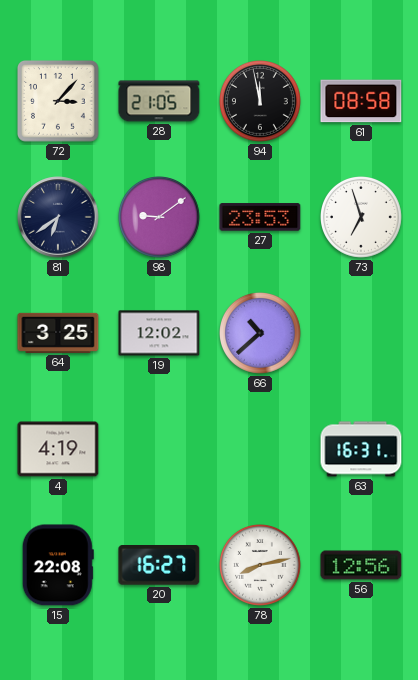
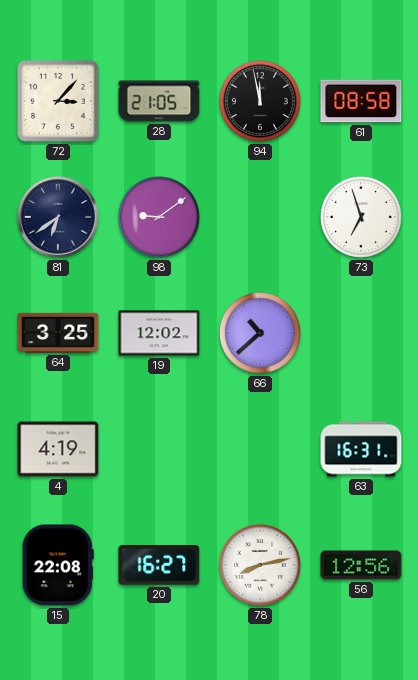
27: 23:53 -> none
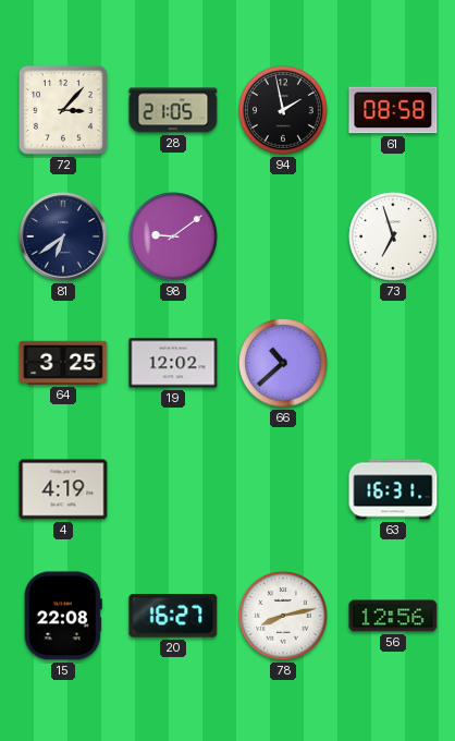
94: 11:58 -> 1:58
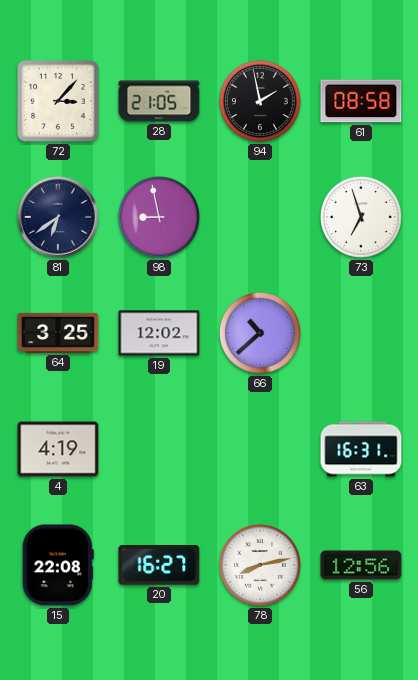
98: 9:09 -> 8:58
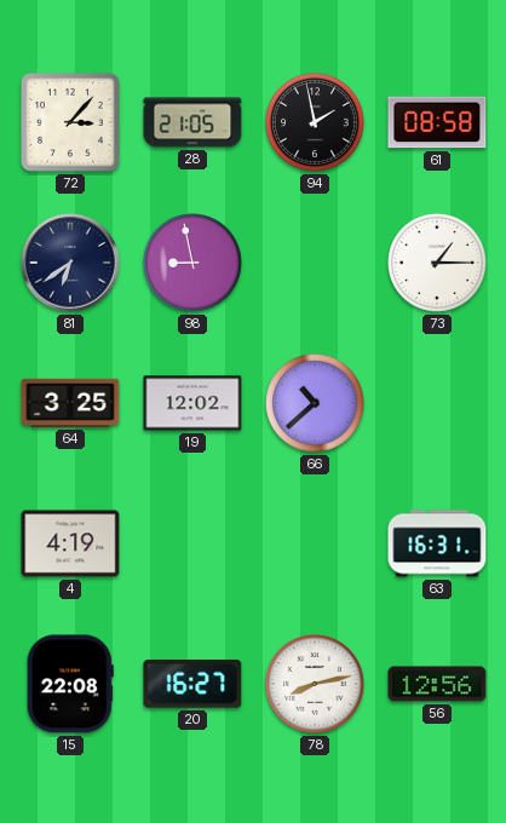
73: 6:57 -> 1:15
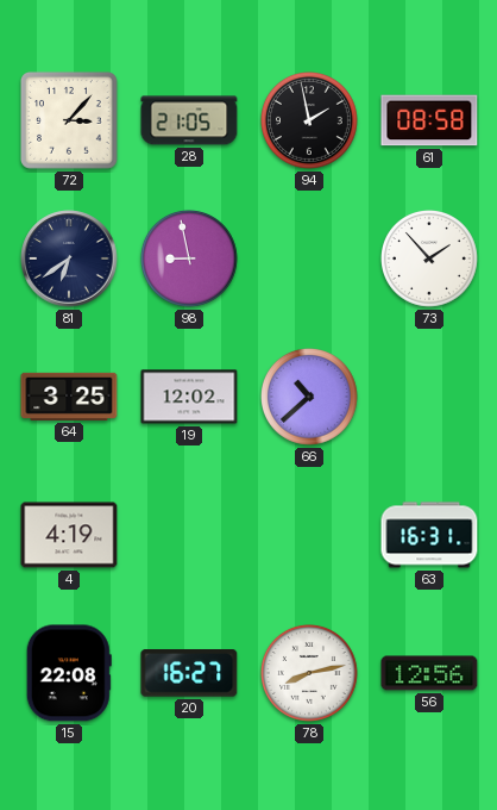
73: 1:15 -> 1:53
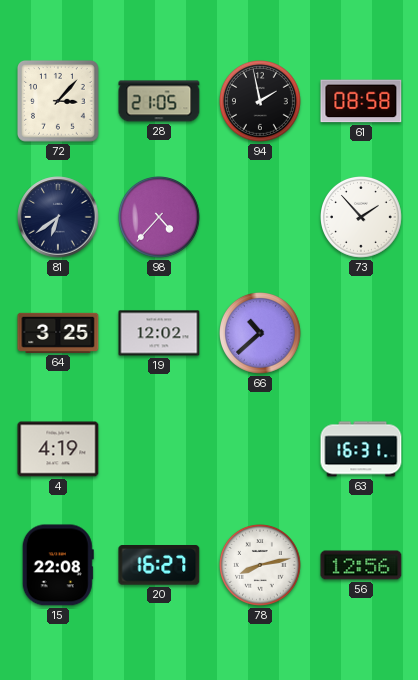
98: 8:58 -> 4:37
